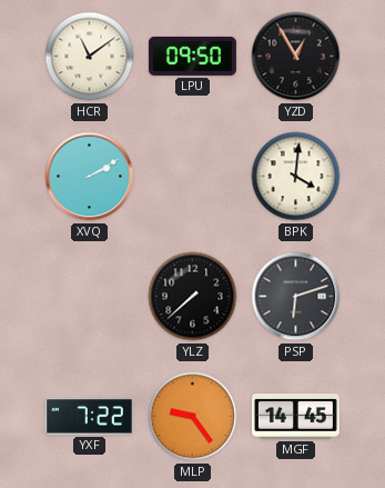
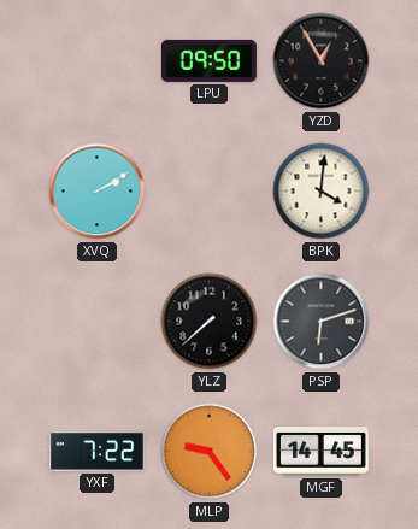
HCR: 11:09 -> none
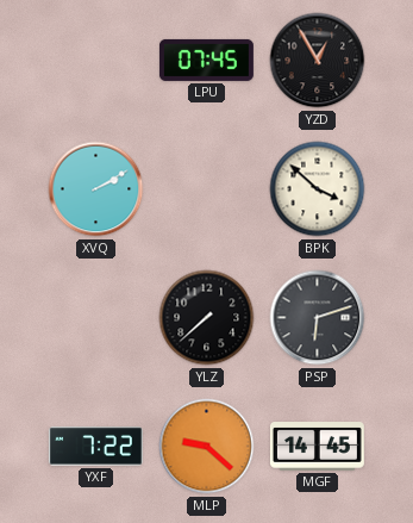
LPU: 09:50 -> 07:45
BPK: 4:01 -> 3:52
MLP: 9:24 -> 9:22
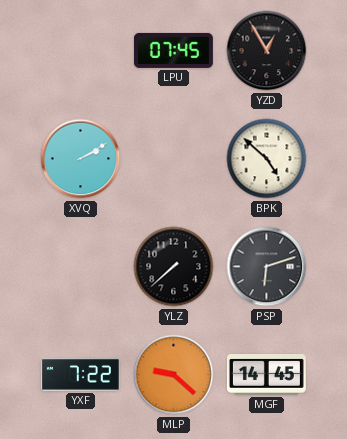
BPK: 3:52 -> 4:52
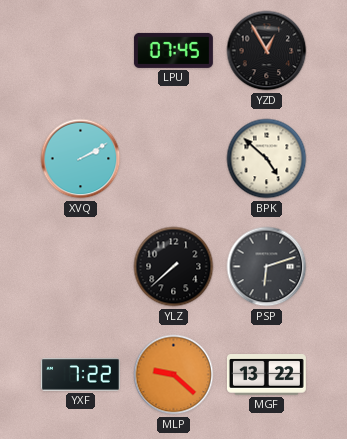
MGF: 14:45 -> 13:22
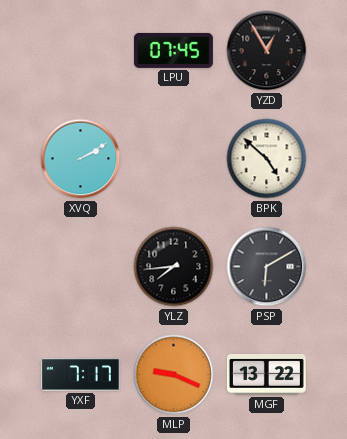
YLZ: 7:38 -> 7:44
PSP: 6:12 -> 6:10
YXF: 7:22 -> 7:17
MLP: 9:22 -> 9:19
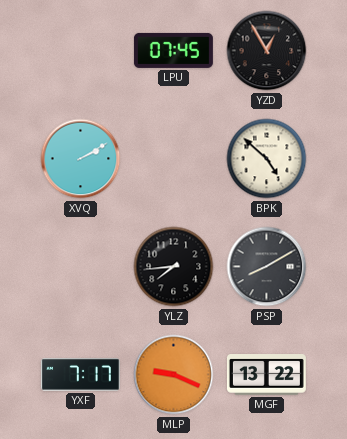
PSP: 6:10 -> 8:10
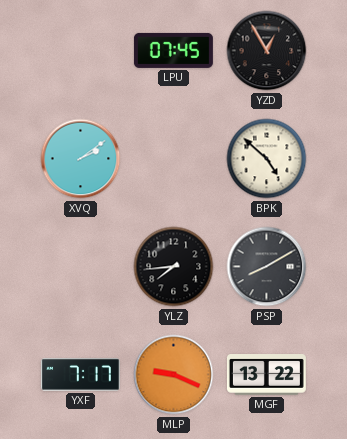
XVQ: 2:10 -> 2:09
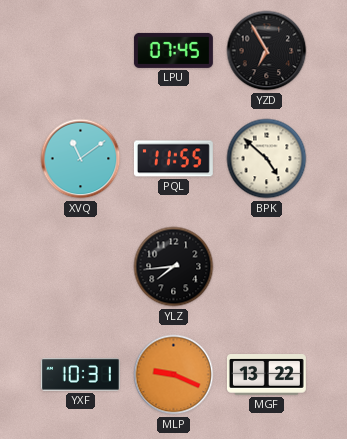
YZD: 12:55 -> 6:55
XVQ: 2:09 -> 11:09
PQL: none -> 11:55
PSP: 8:10 -> none
YXF: 7:17 -> 10:31
